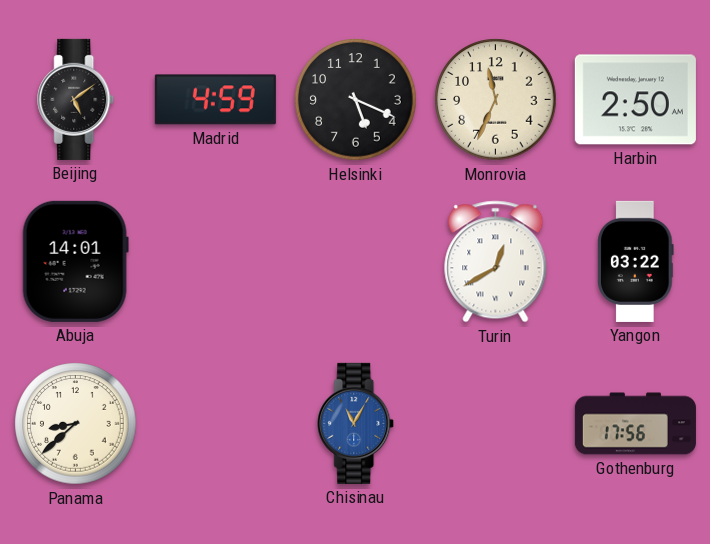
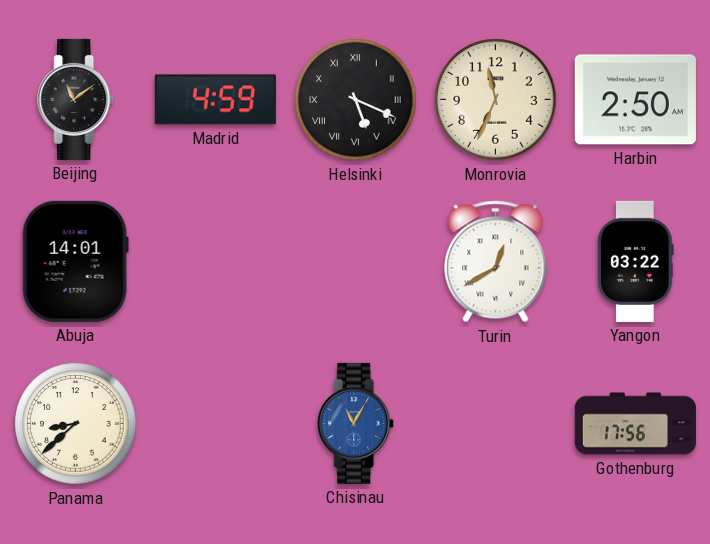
Beijing: 5:09 -> 11:09
Helsinki numerals: Arabic -> Roman
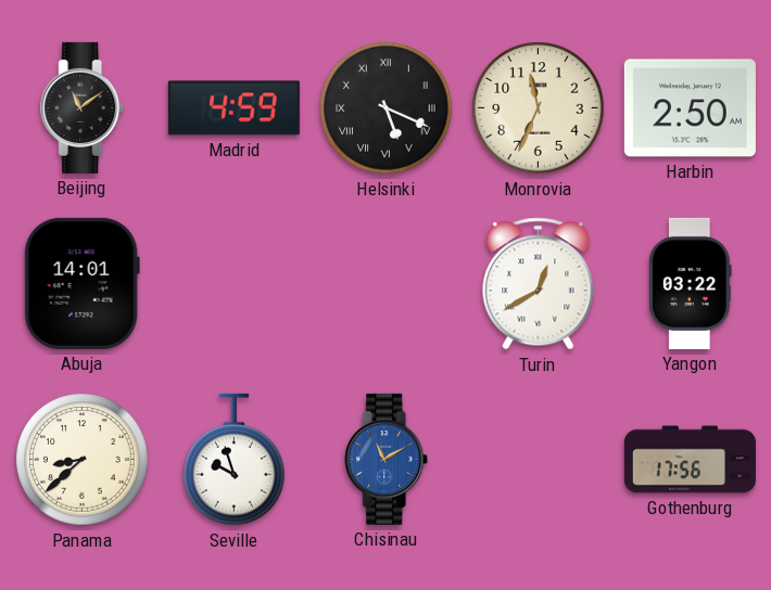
Seville: none -> 9:57
Chisinau: 11:05 -> 11:10
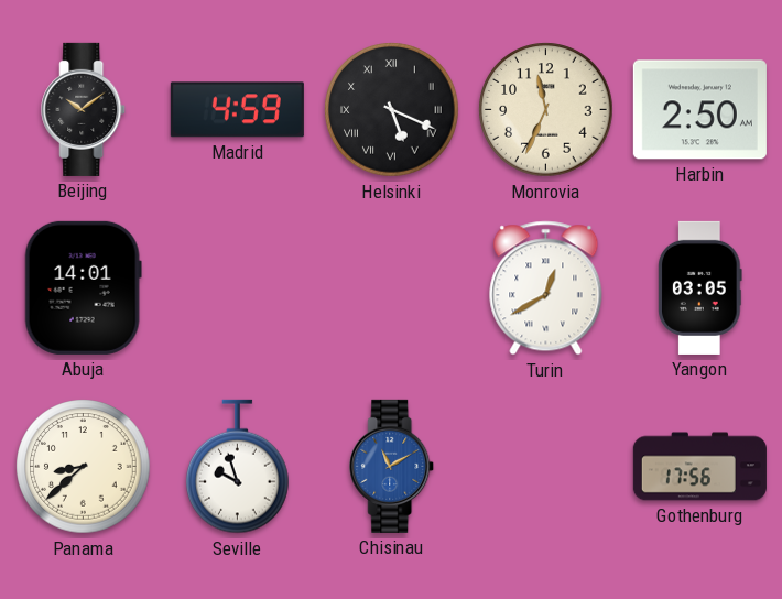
Beijing: 11:09 -> 10:09
Yangon: 03:22 -> 03:05
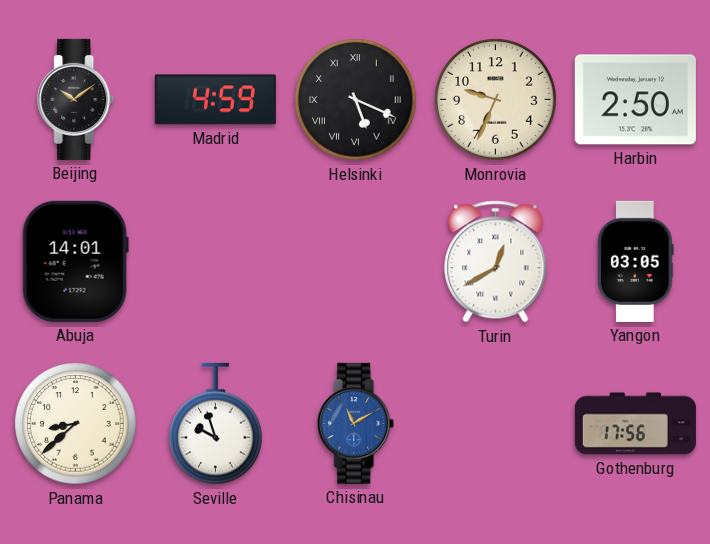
Monrovia: 11:34 -> 9:34
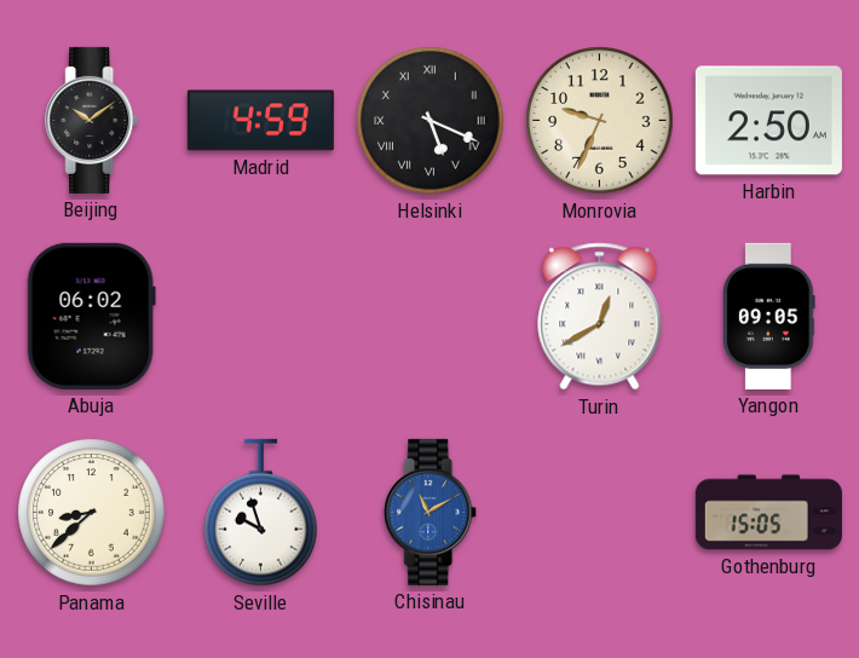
Abuja: 14:01 -> 06:02
Yangon: 03:05 -> 09:05
Gothenburg: 17:56 -> 15:05
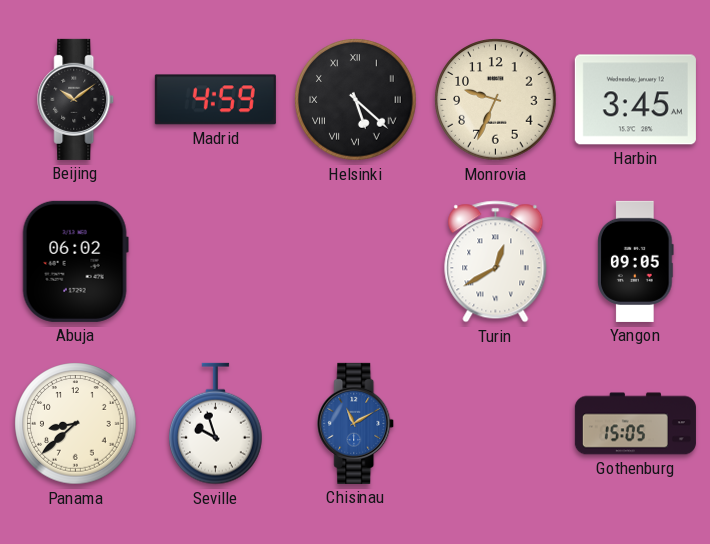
Helsinki: 5:19 -> 5:22
Harbin: 2:50 -> 3:45
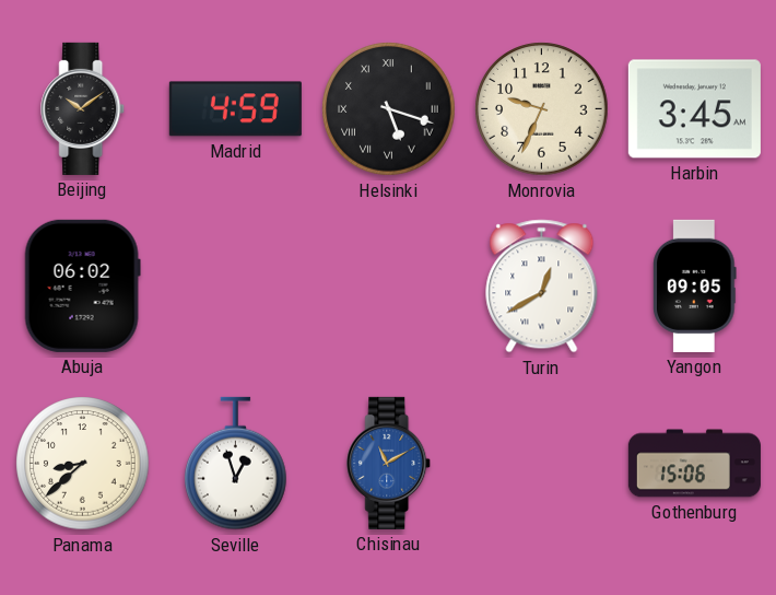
Helsinki: 5:22 -> 5:18
Seville: 9:57 -> 12:57
Gothenburg: 15:05 -> 15:06
